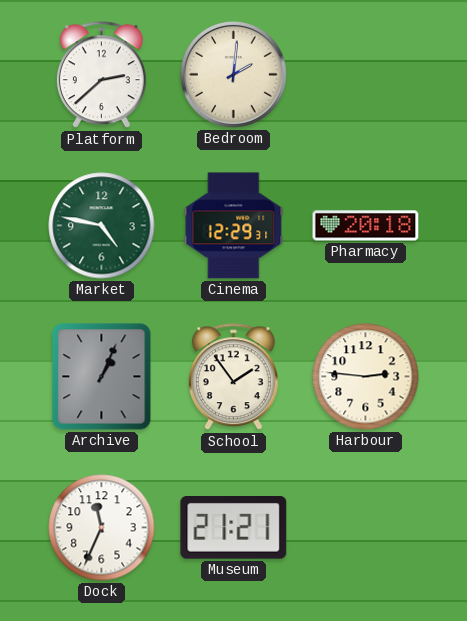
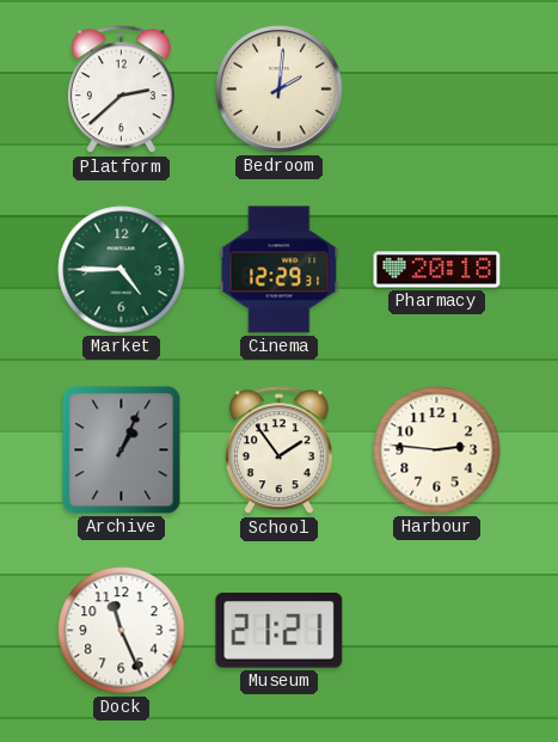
Market: 4:47 -> 4:45
Dock: 11:34 -> 11:26
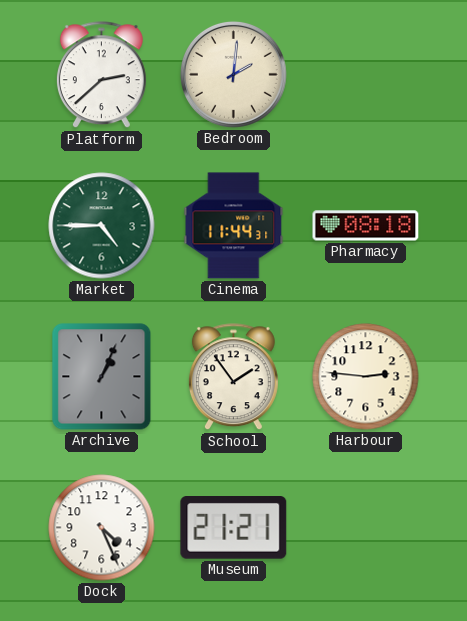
Cinema: 12:29 -> 11:44
Pharmacy: 20:18 -> 08:18
Dock: 11:26 -> 4:26
